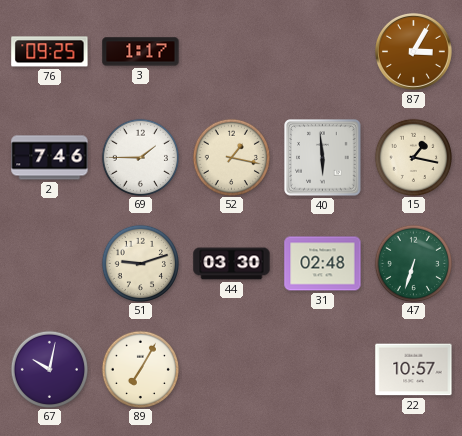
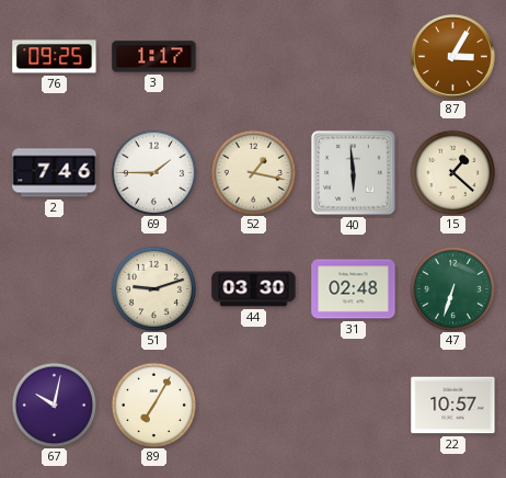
15: 1:17 -> 1:22
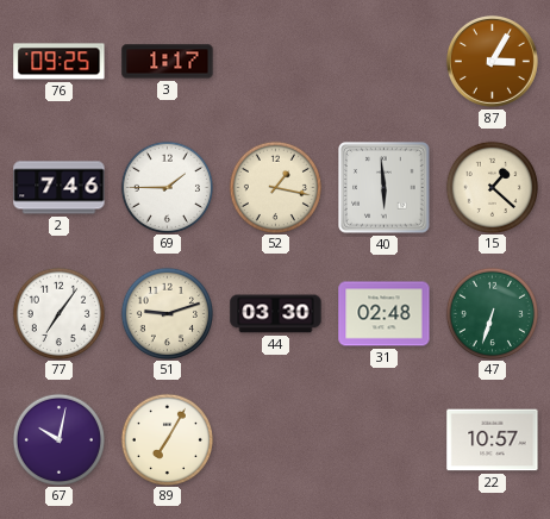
77: none -> 7:06
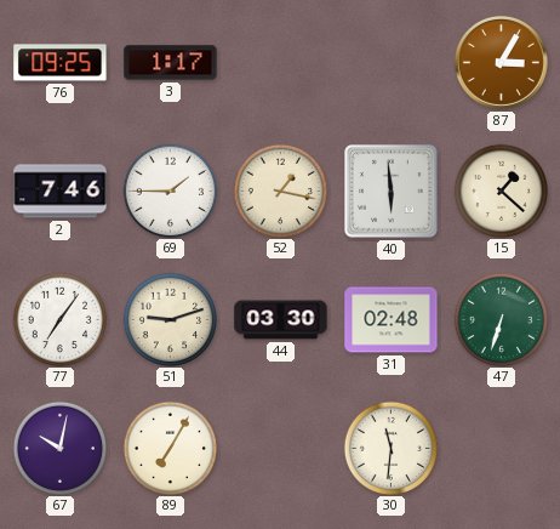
30: none -> 11:31
22: 10:57 -> none
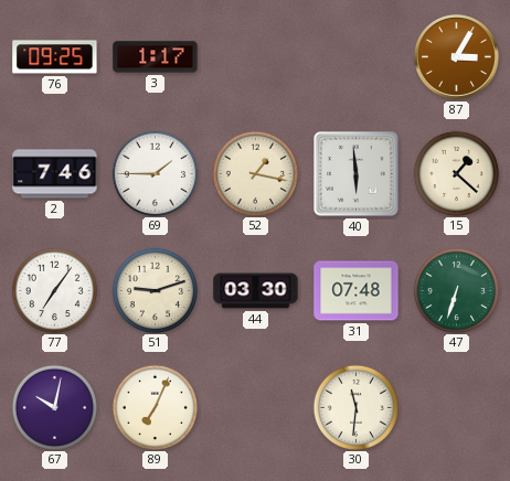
31: 02:48 -> 07:48
89: 7:05 -> 7:04
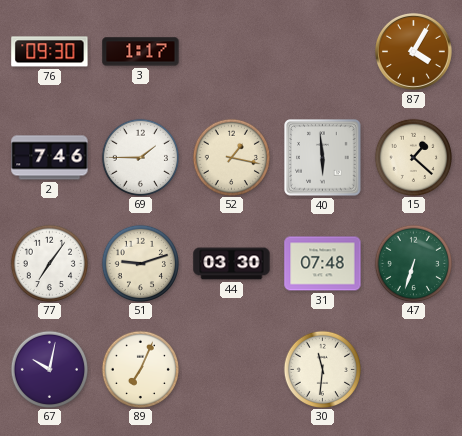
76: 09:25 -> 09:30
87: 3:05 -> 4:05
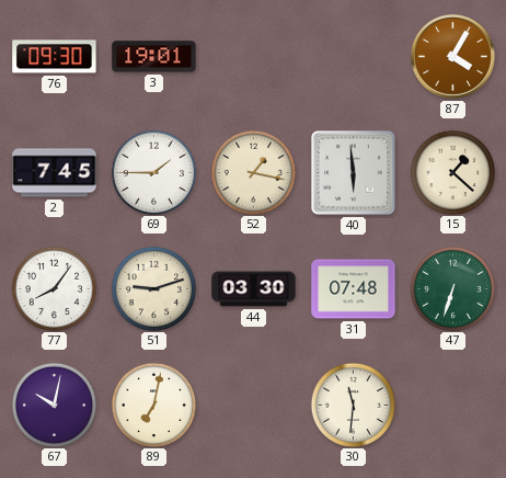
3: 1:17 -> 19:01
2: 7:46 -> 7:45
77: 7:06 -> 8:06
89: 7:04 -> 7:02
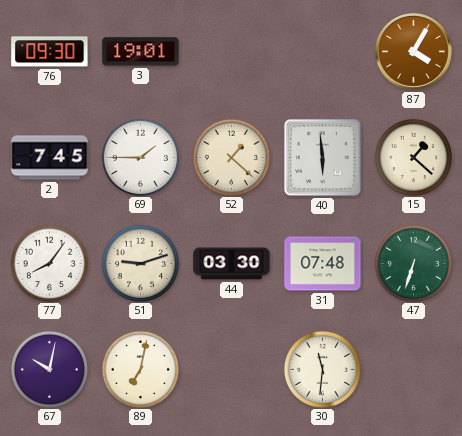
52: 1:17 -> 1:22
